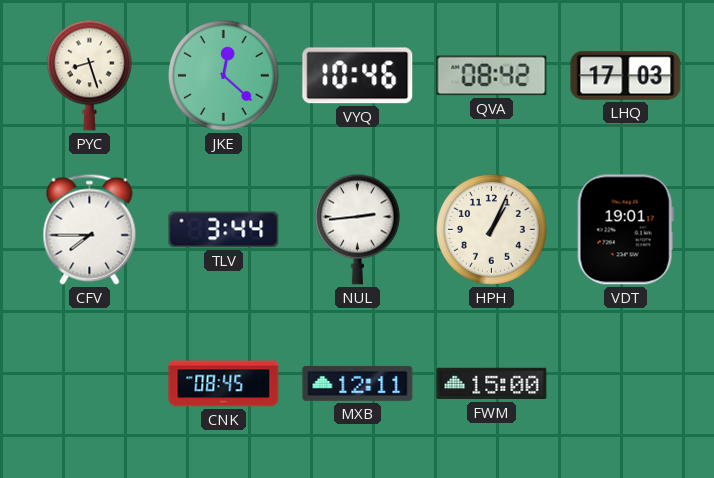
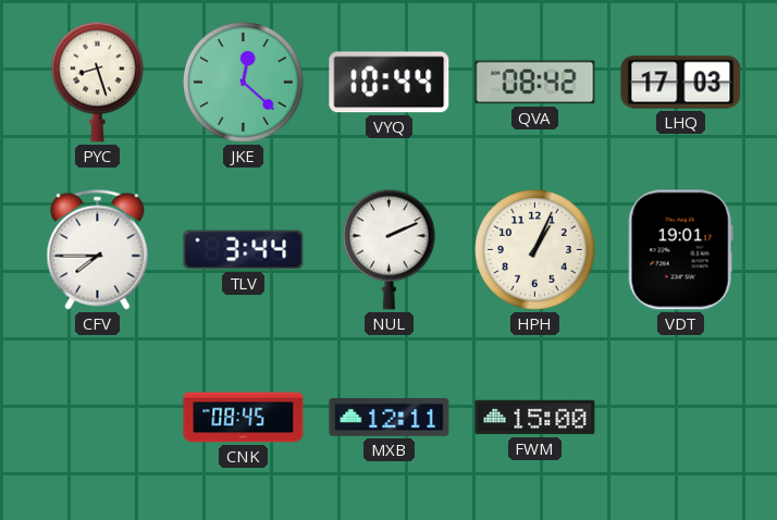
VYQ: 10:46 -> 10:44
NUL: 2:44 -> 2:11
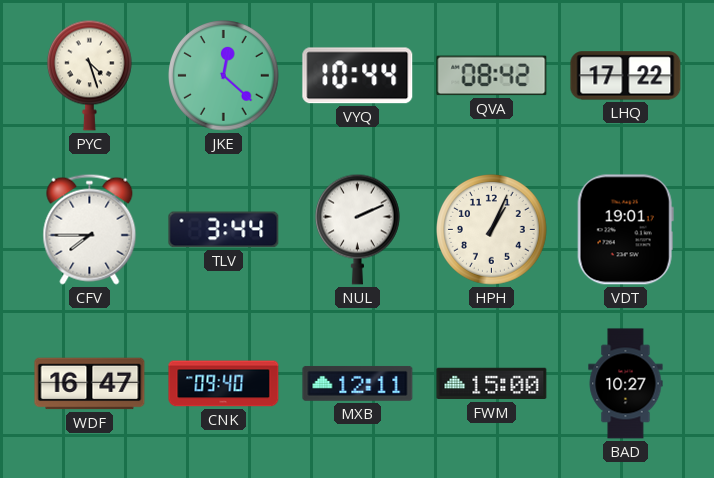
PYC: 8:27 -> 4:27
LHQ: 17:03 -> 17:22
WDF: none -> 16:47
CNK: 08:45 -> 09:40
BAD: none -> 10:27
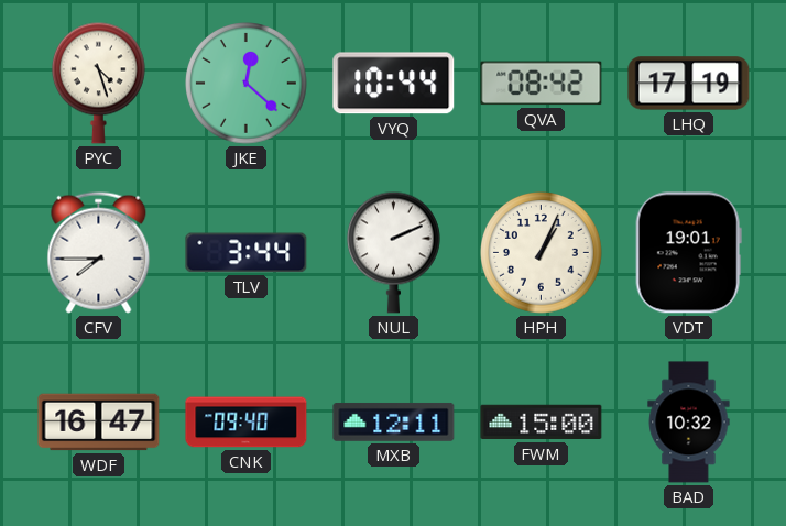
LHQ: 17:22 -> 17:19
BAD: 10:27 -> 10:32
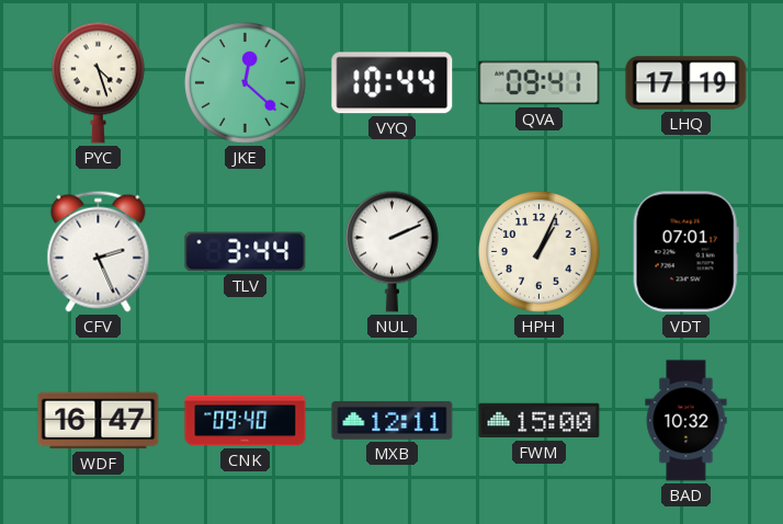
QVA: 08:42 -> 09:41
CFV: 7:45 -> 2:26
VDT: 19:01 -> 07:01
